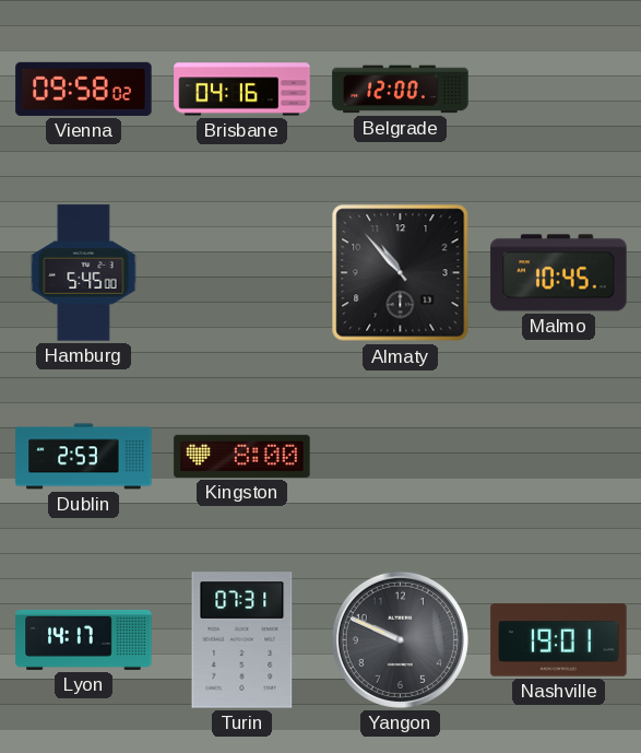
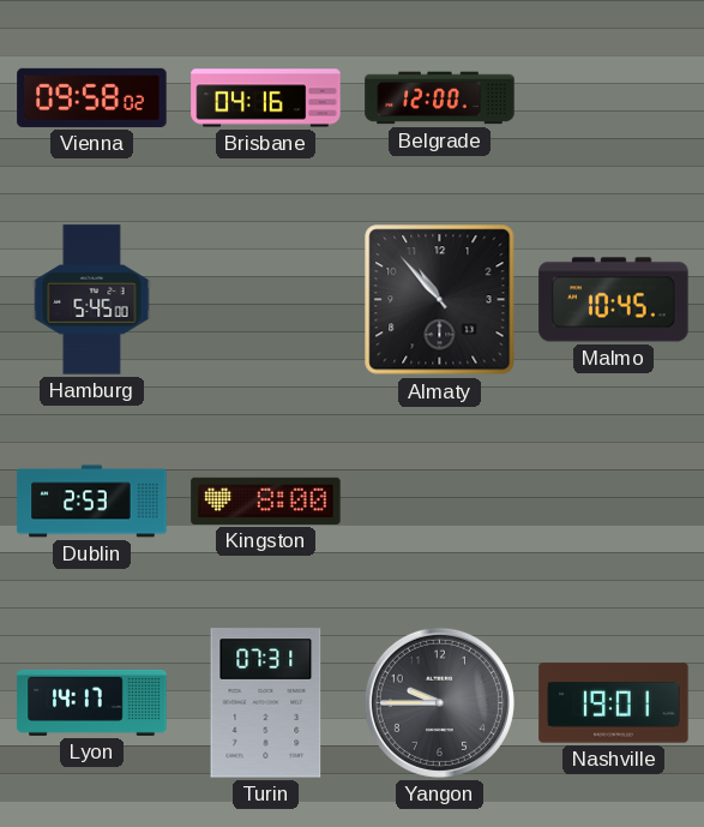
Yangon: 9:49 -> 9:45
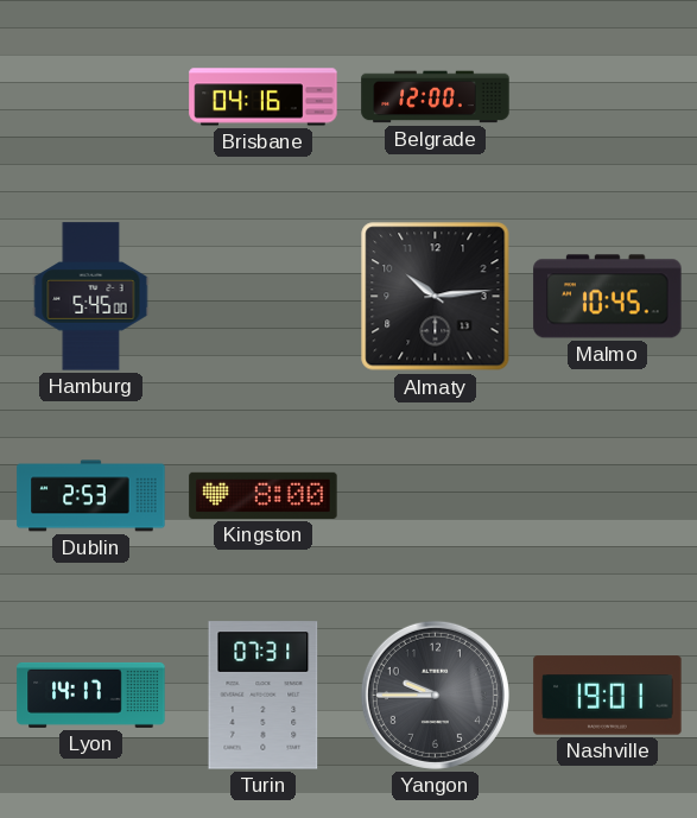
Vienna: 09:58 -> none
Almaty: 10:53 -> 10:14
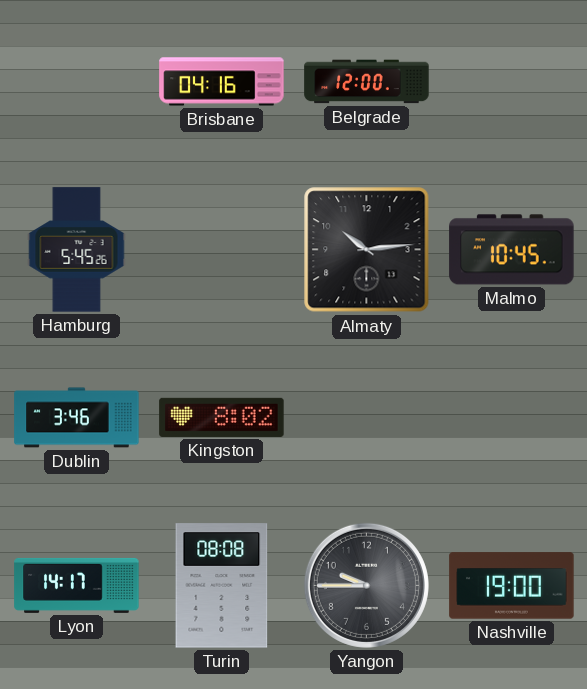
Hamburg: 5:45:00 -> 5:45:26
Dublin: 2:53 -> 3:46
Kingston: 8:00 -> 8:02
Turin: 07:31 -> 08:08
Nashville: 19:01 -> 19:00
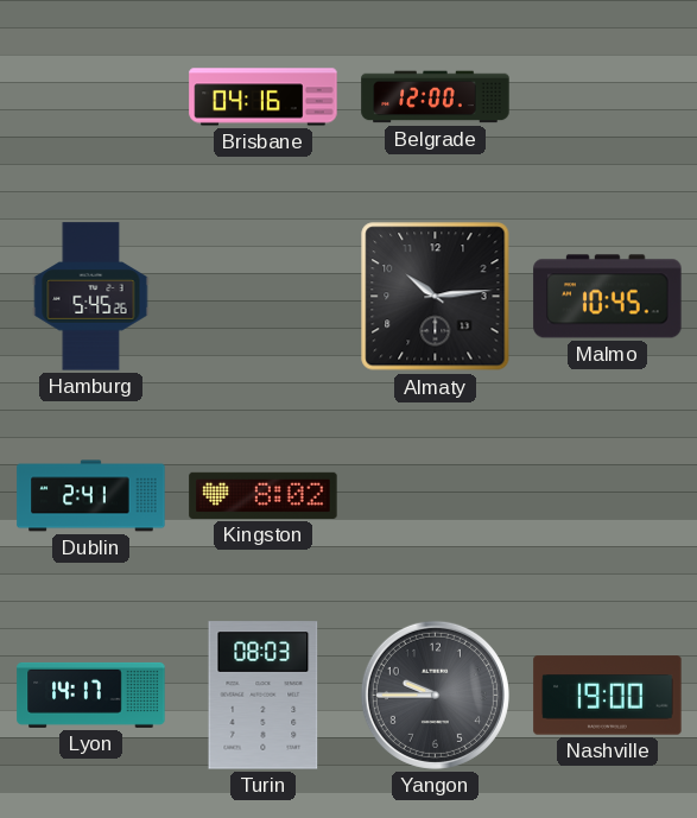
Dublin: 3:46 -> 2:41
Turin: 08:08 -> 08:03
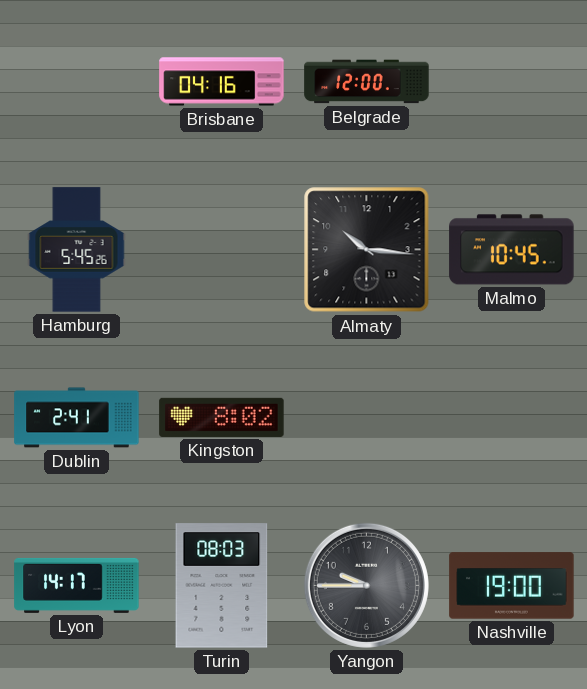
Almaty: 10:14 -> 10:16
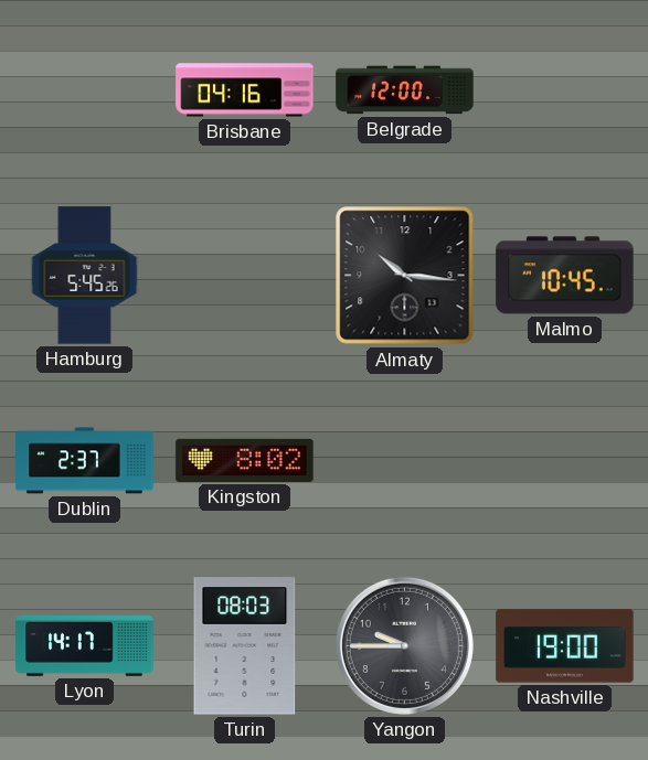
Dublin: 2:41 -> 2:37
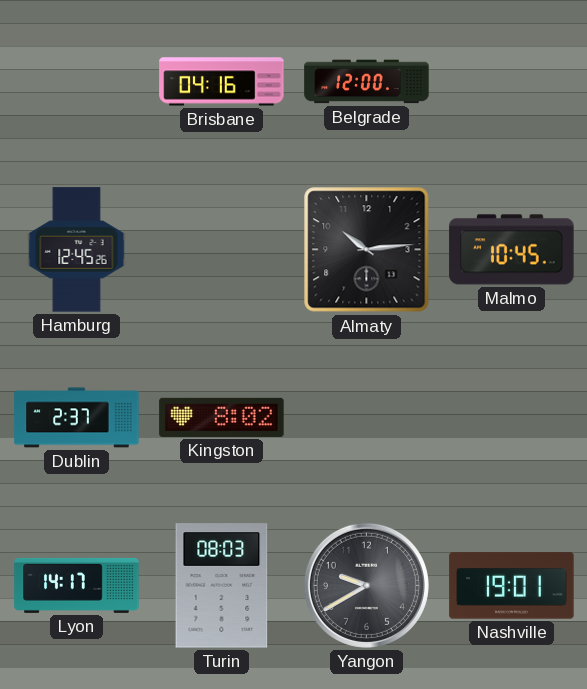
Hamburg: 5:45 -> 12:45
Almaty: 10:16 -> 10:14
Yangon: 9:45 -> 9:40
Nashville: 19:00 -> 19:01
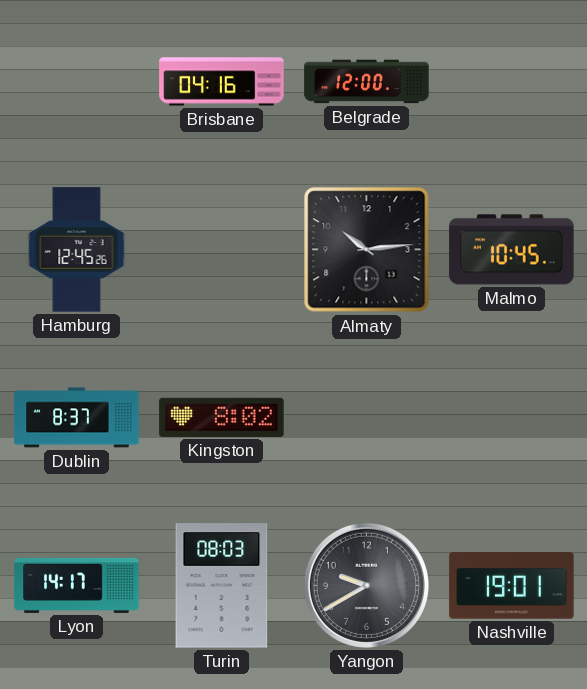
Dublin: 2:37 -> 8:37
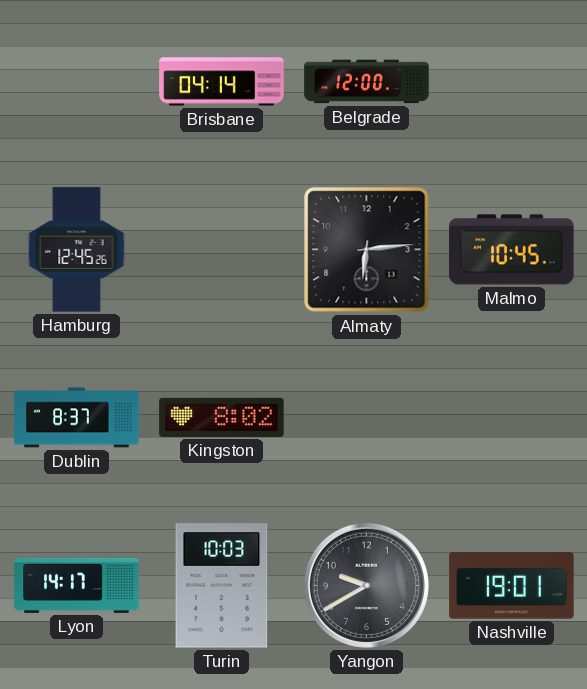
Brisbane: 04:16 -> 04:14
Almaty: 10:14 -> 6:14
Turin: 08:03 -> 10:03
